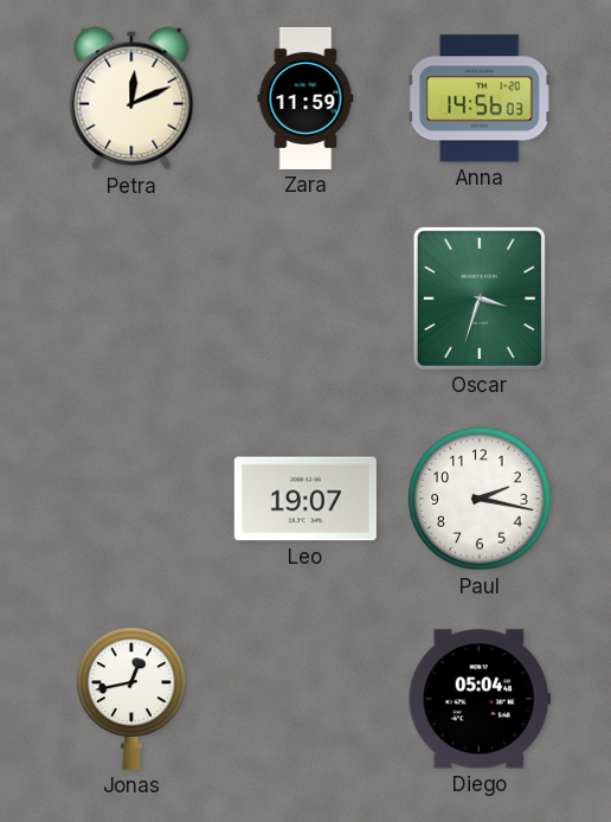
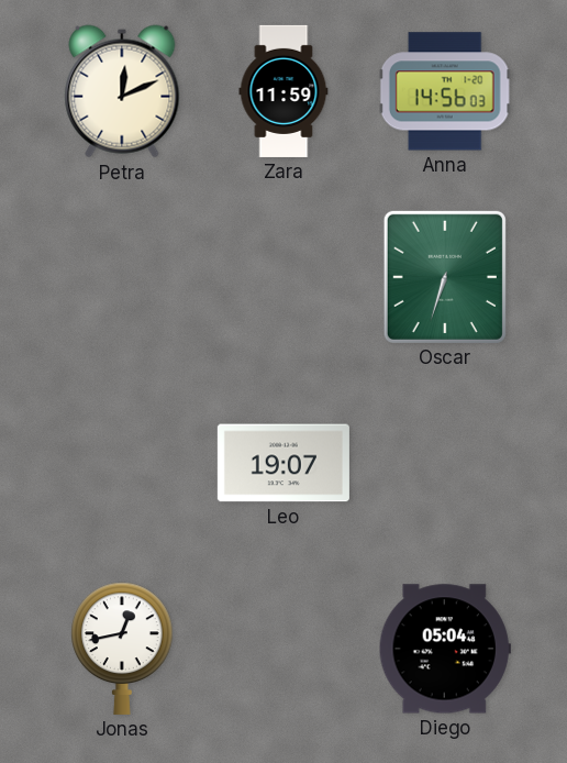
Oscar: 3:33 -> 6:33
Paul: 2:17 -> none
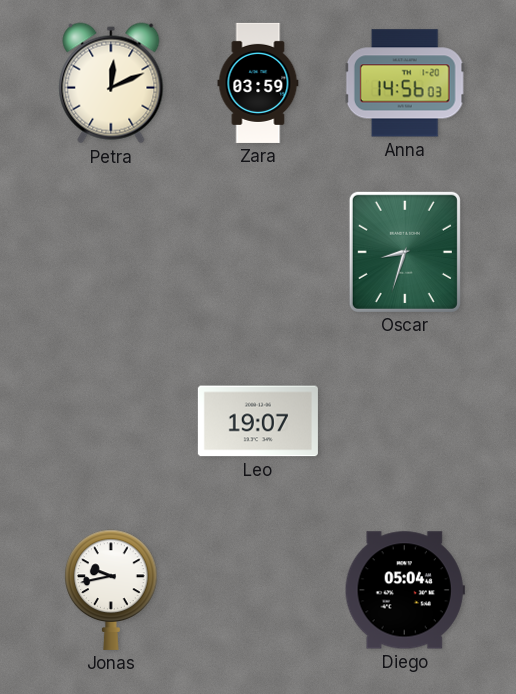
Zara: 11:59 -> 03:59
Oscar: 6:33 -> 8:33
Jonas: 12:43 -> 9:43
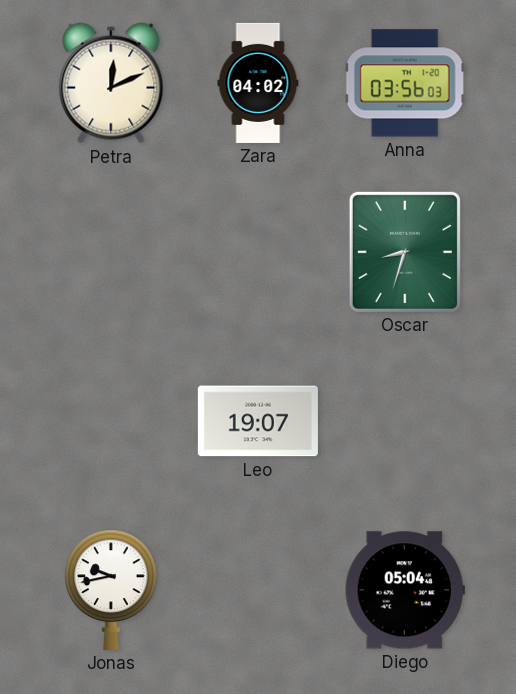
Zara: 03:59 -> 04:02
Anna: 14:56 -> 03:56
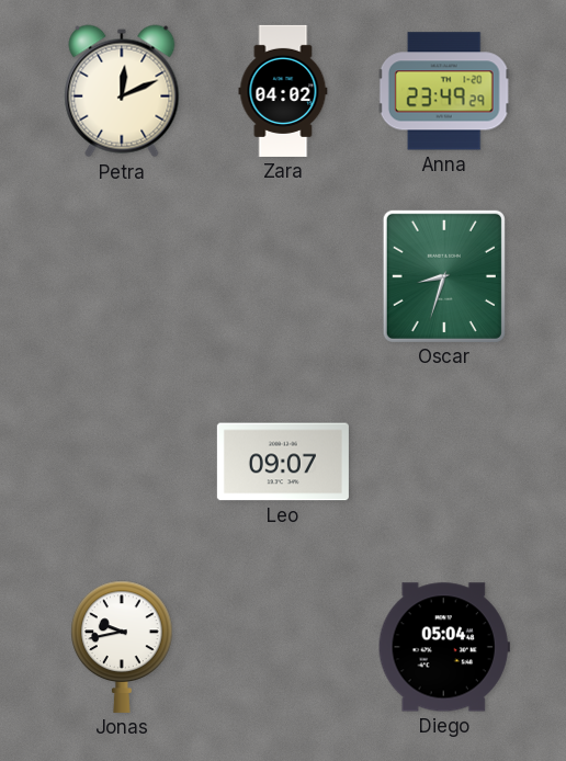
Anna: 03:56 -> 23:49
Leo: 19:07 -> 09:07
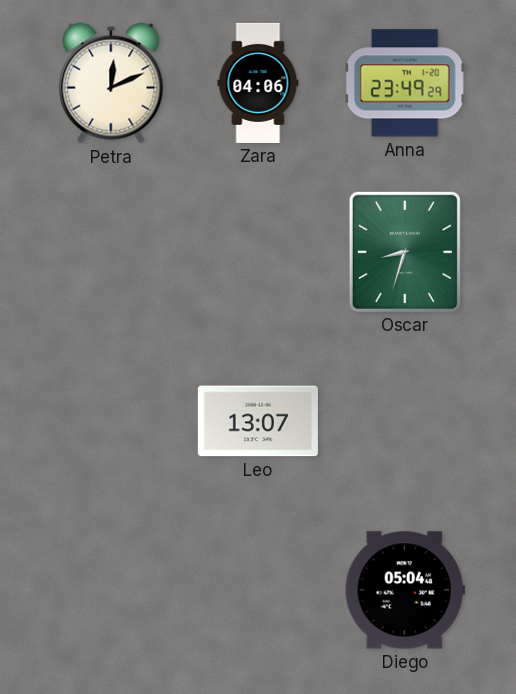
Zara: 04:02 -> 04:06
Leo: 09:07 -> 13:07
Jonas: 9:43 -> none
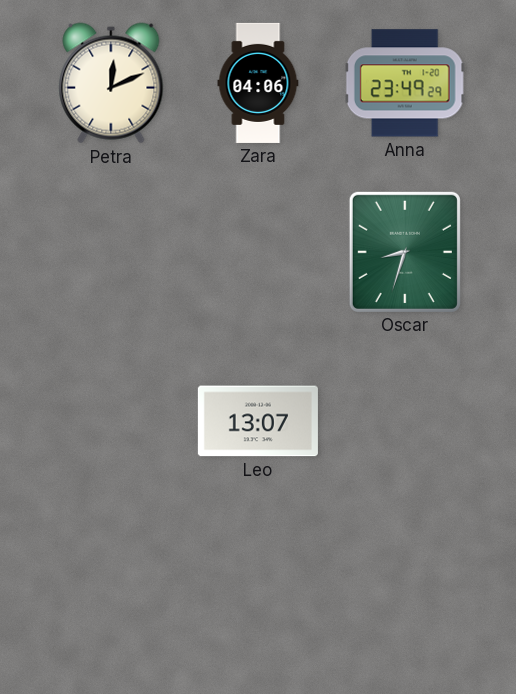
Diego: 05:04 -> none
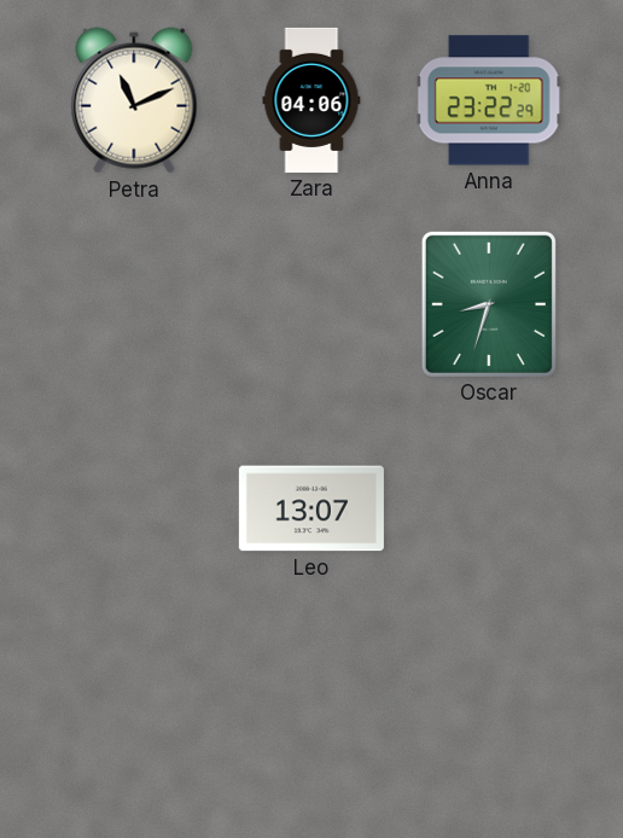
Petra: 12:11 -> 11:11
Anna: 23:49 -> 23:22
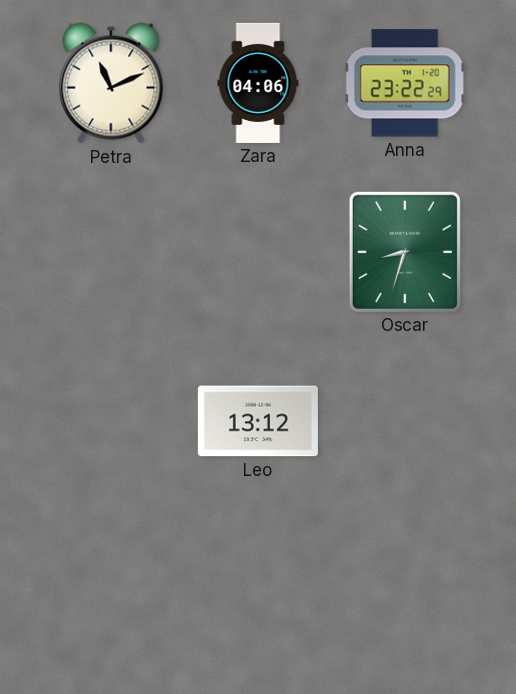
Leo: 13:07 -> 13:12
